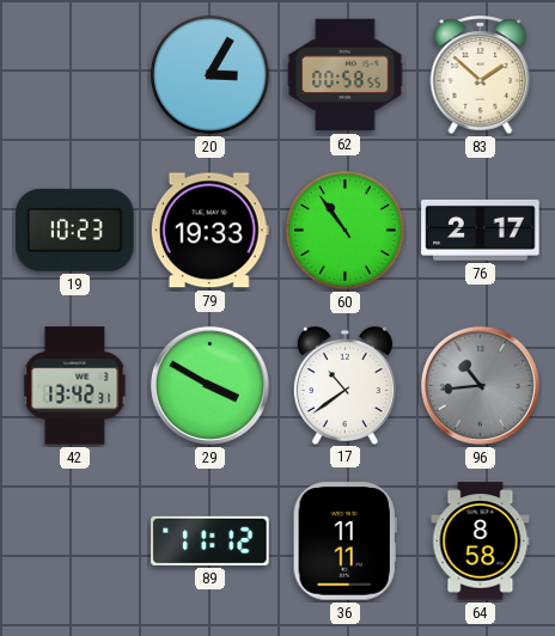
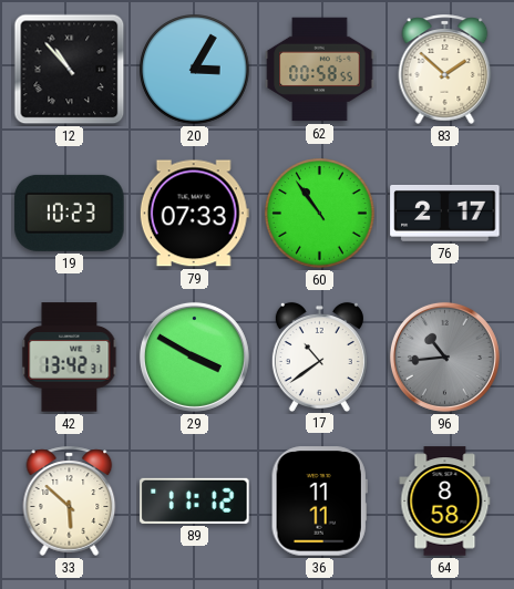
12: none -> 10:53
79: 19:33 -> 07:33
33: none -> 5:52
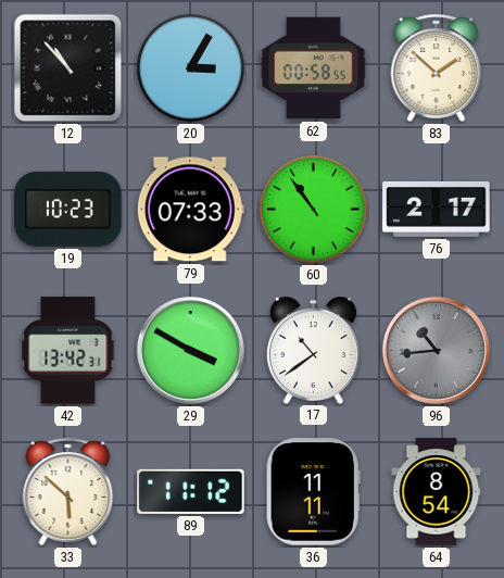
64: 8:58 -> 8:54
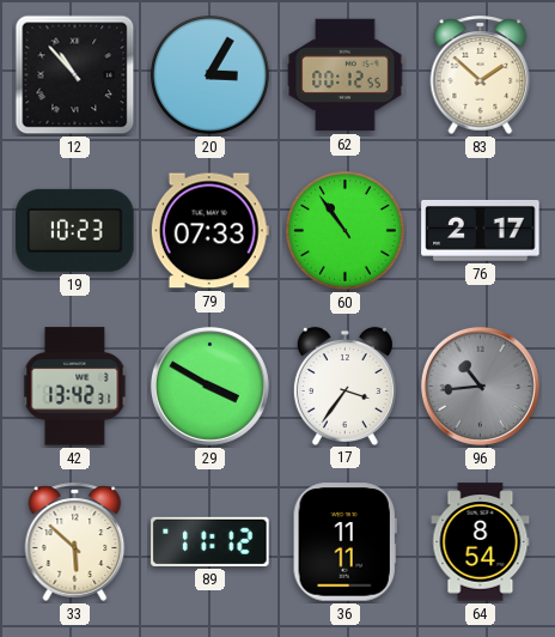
62: 00:58 -> 00:12
17: 10:39 -> 3:36
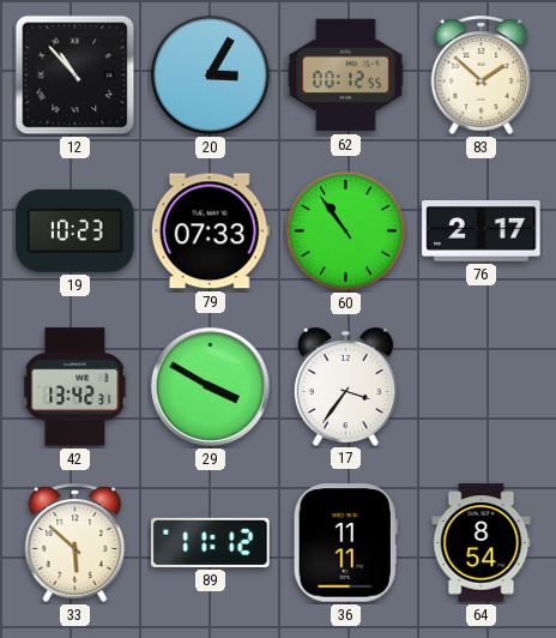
96: 10:44 -> none
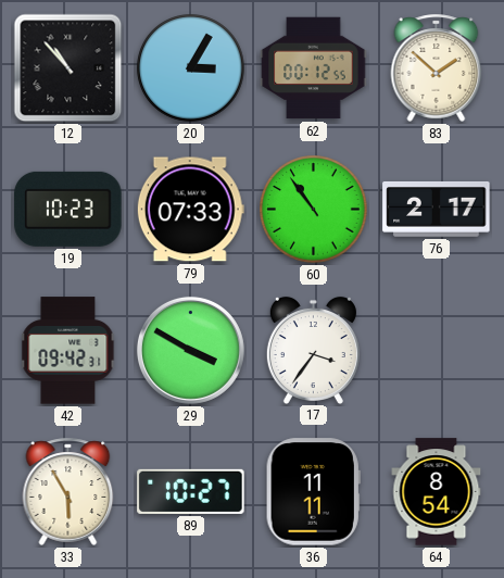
42: 13:42 -> 09:42
33: 5:52 -> 5:55
89: 11:12 -> 10:27
